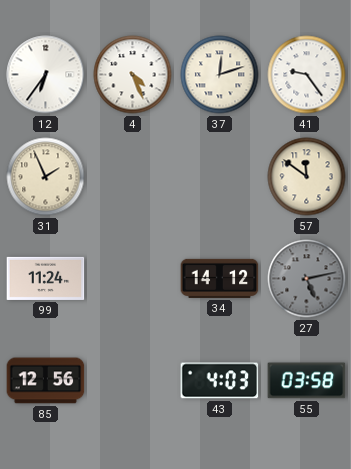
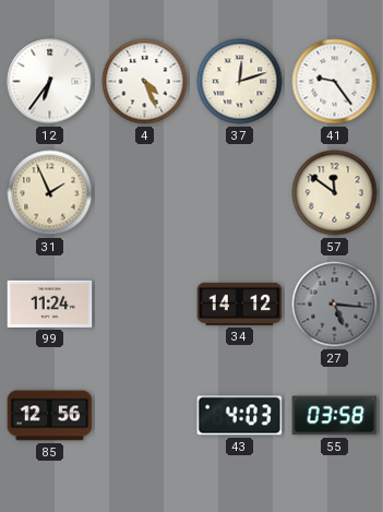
27: 5:13 -> 5:16
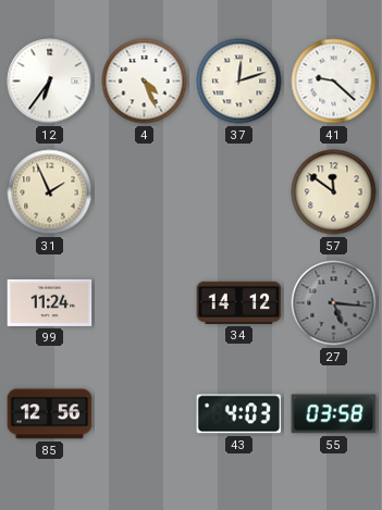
41: 9:24 -> 9:22
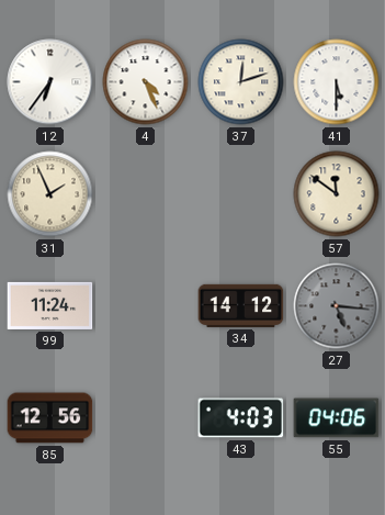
41: 9:22 -> 5:30
55: 03:58 -> 04:06
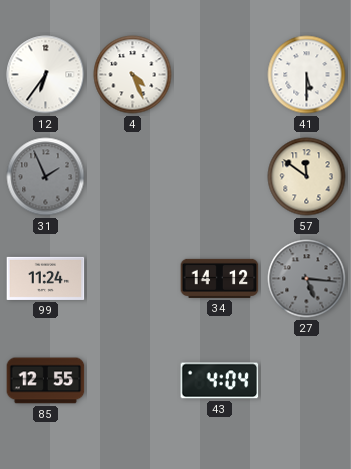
37: 12:12 -> none
31 dial: cream -> grey
85: 12:56 -> 12:55
43: 4:03 -> 4:04
55: 04:06 -> none
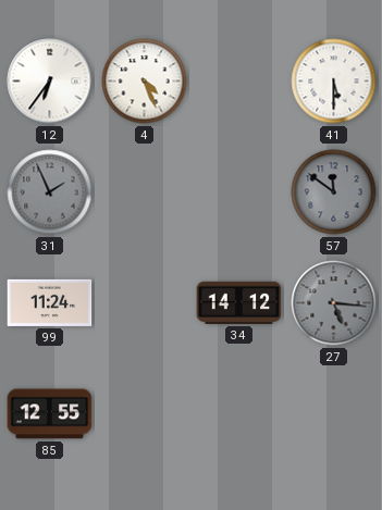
57 dial: cream -> grey
43: 4:04 -> none
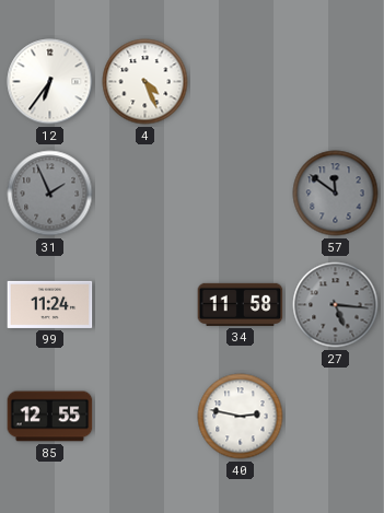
41: 5:30 -> none
34: 14:12 -> 11:58
40: none -> 2:47
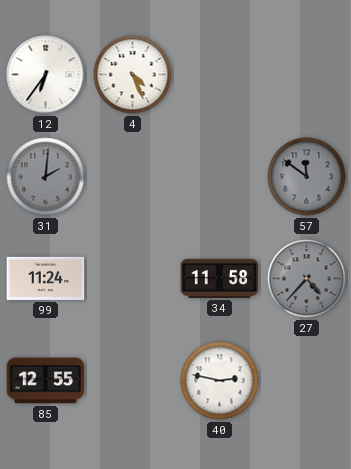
31: 1:56 -> 2:01
27: 5:16 -> 4:37
